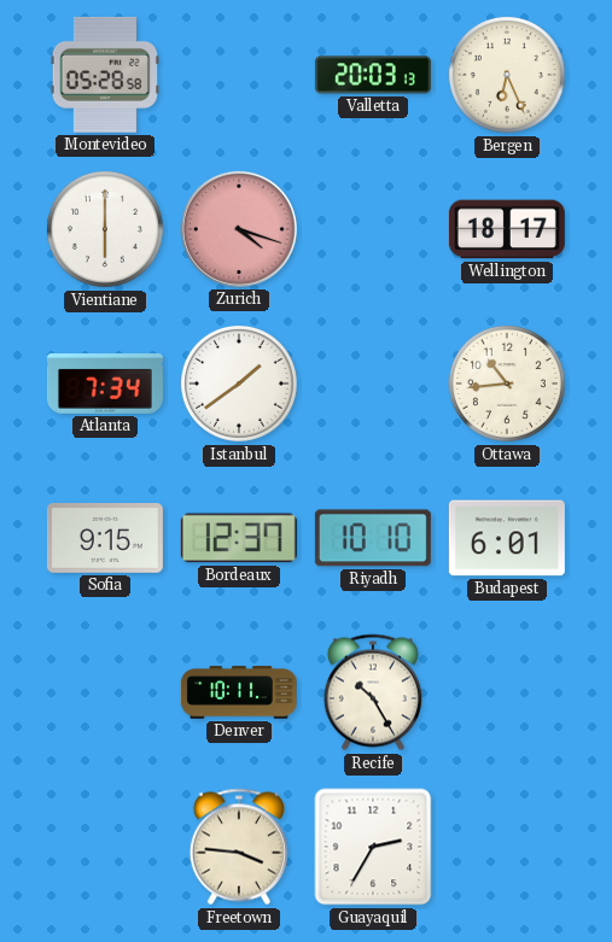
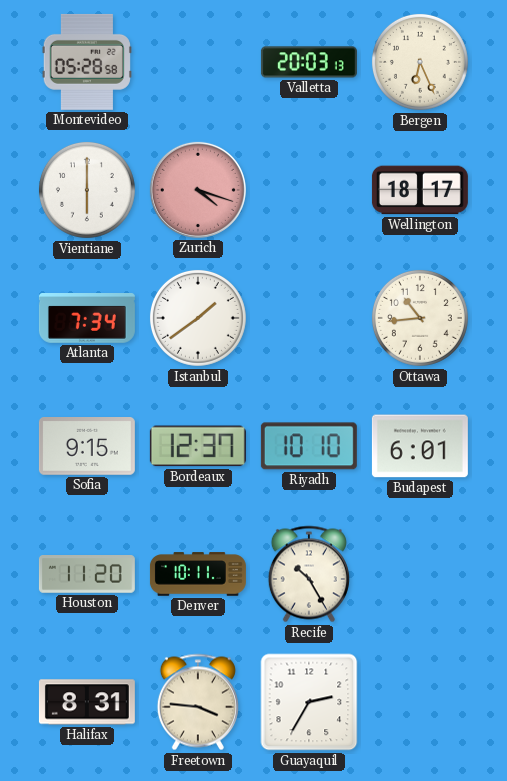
Houston: none -> 11:20
Halifax: none -> 8:31
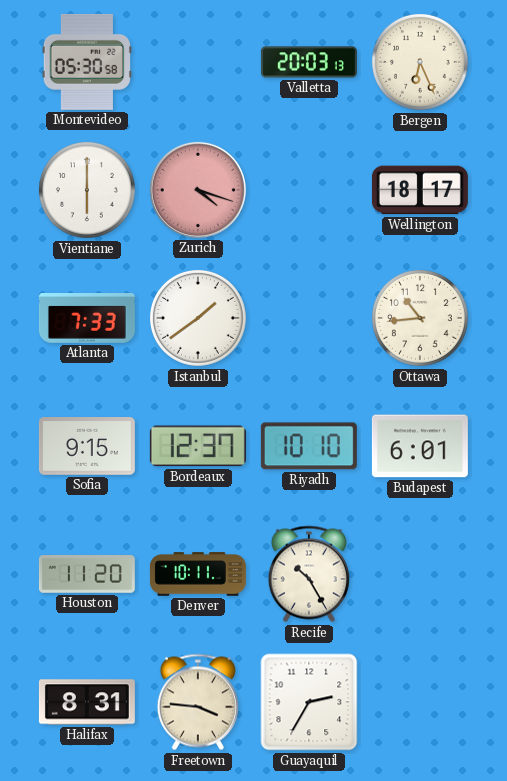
Montevideo: 05:28 -> 05:30
Atlanta: 7:34 -> 7:33
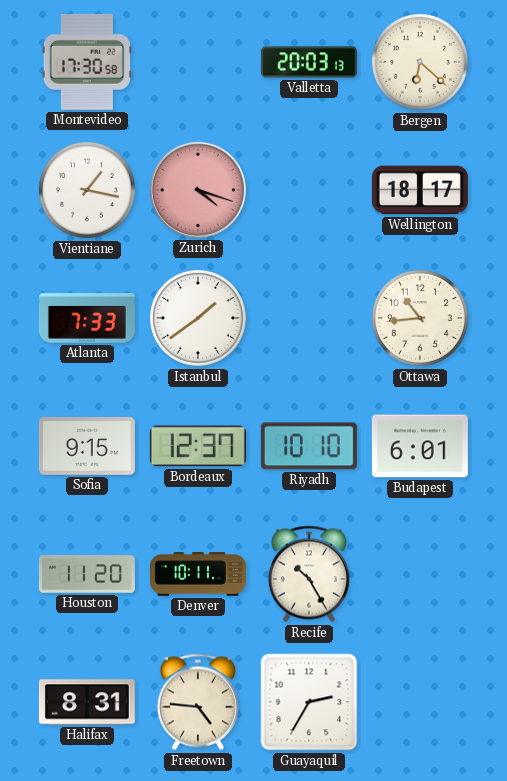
Montevideo: 05:30 -> 17:30
Bergen: 6:26 -> 6:22
Vientiane: 6:00 -> 1:17
Freetown: 3:46 -> 4:46
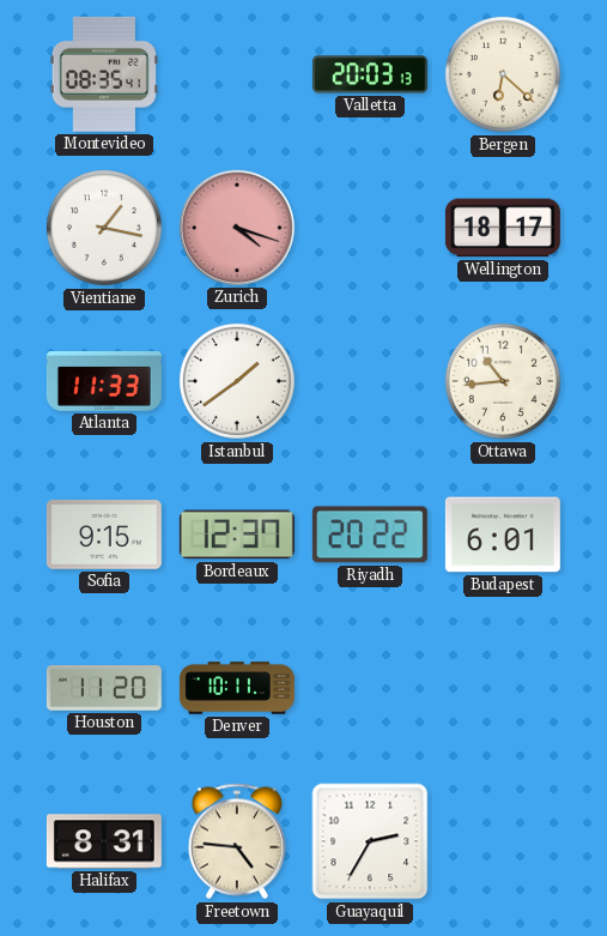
Montevideo: 17:30 -> 08:35
Atlanta: 7:33 -> 11:33
Riyadh: 10:10 -> 20:22
Recife: 10:25 -> none
